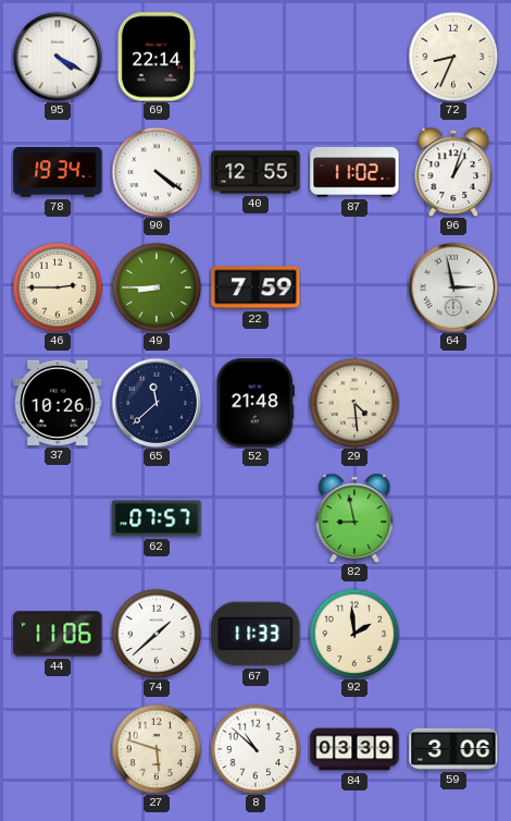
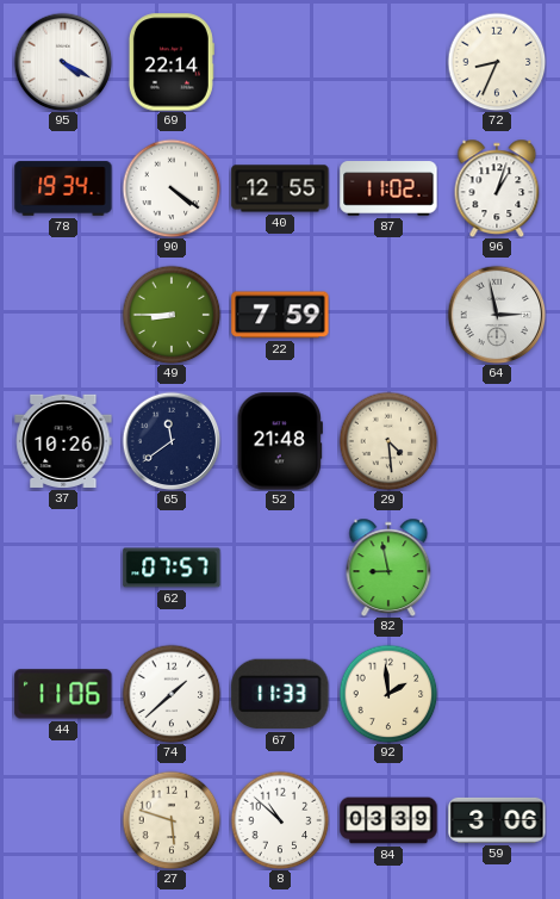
46: 2:45 -> none
65: 11:38 -> 11:39
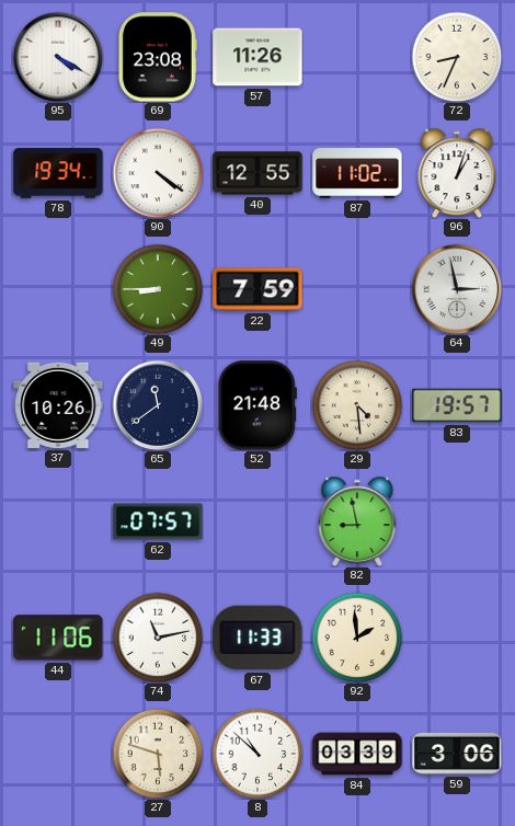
69: 22:14 -> 23:08
57: none -> 11:26
83: none -> 19:57
74: 1:38 -> 11:13
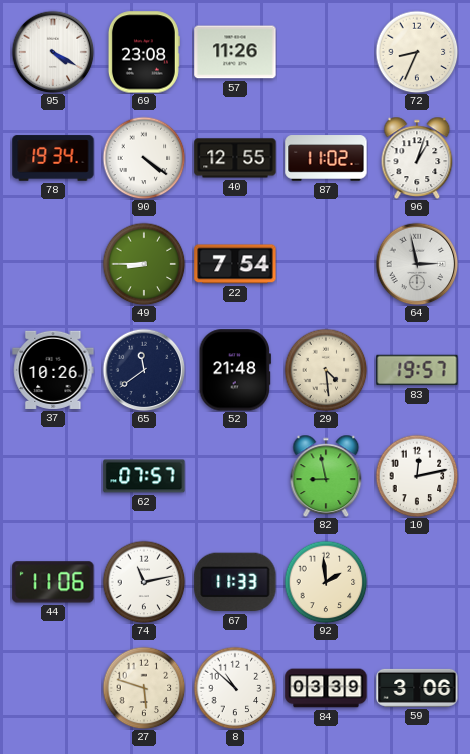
22: 7:59 -> 7:54
10: none -> 12:13
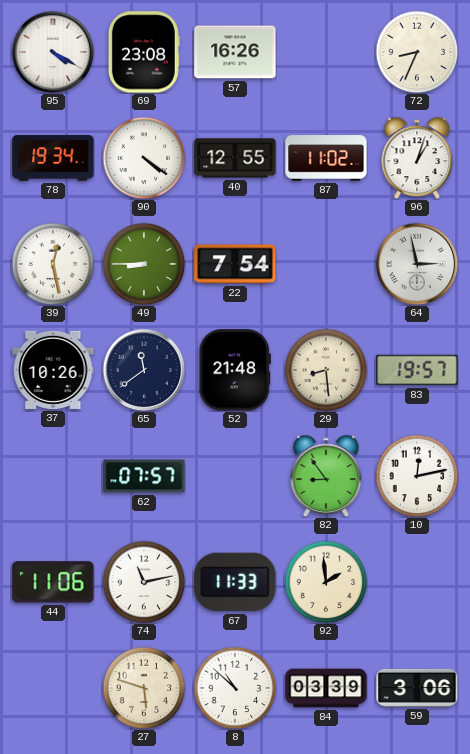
57: 11:26 -> 16:26
39: none -> 12:28
29: 4:29 -> 8:29
82: 8:58 -> 8:54
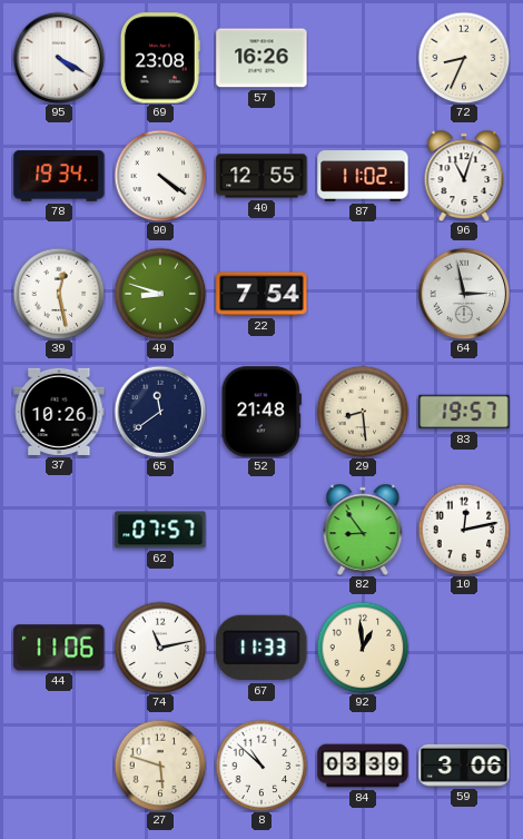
96: 1:03 -> 11:03
49: 8:45 -> 8:48
92: 1:59 -> 12:59
